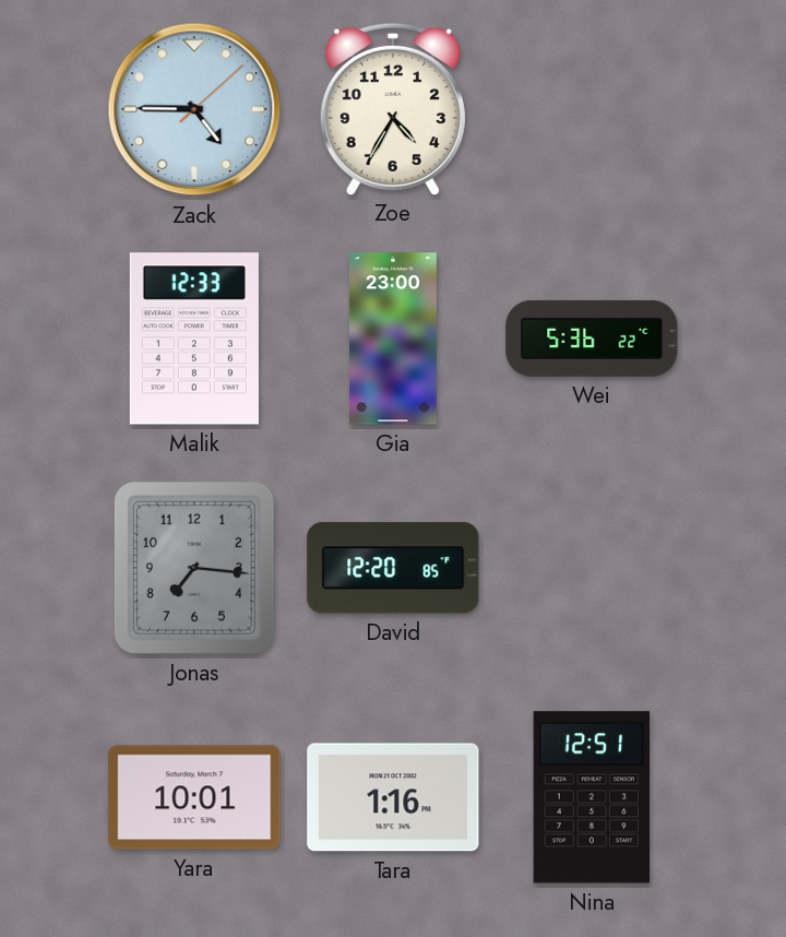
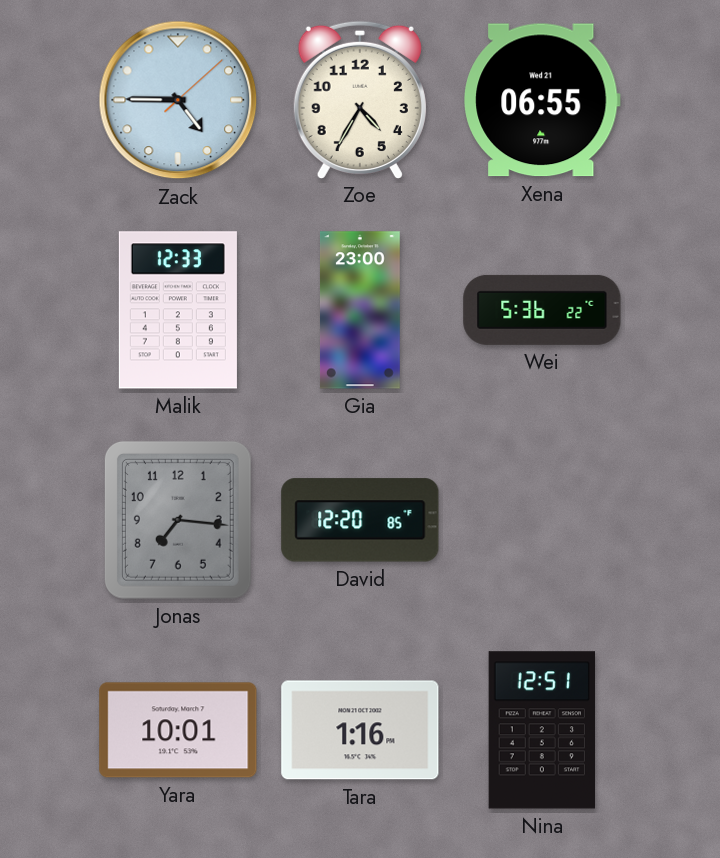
Xena: none -> 06:55
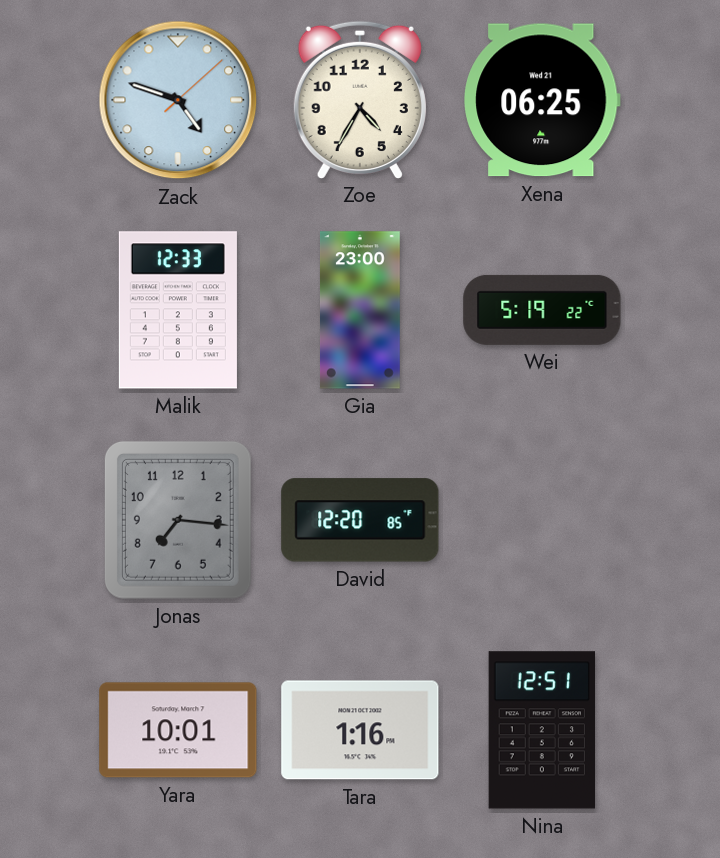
Zack: 4:45 -> 4:48
Xena: 06:55 -> 06:25
Wei: 5:36 -> 5:19
